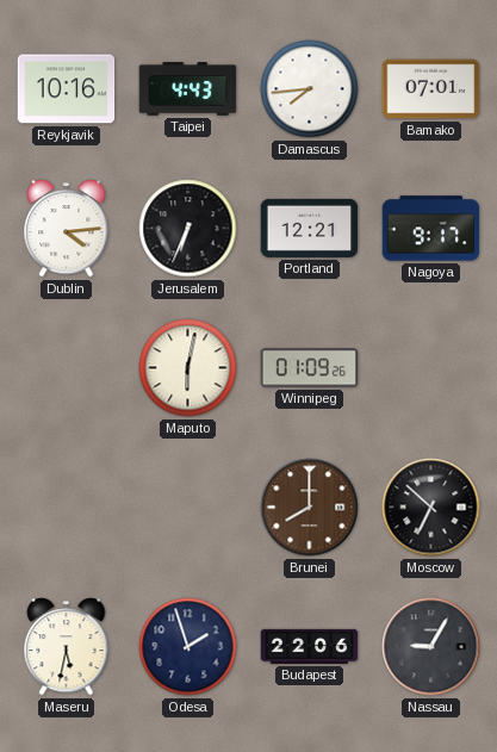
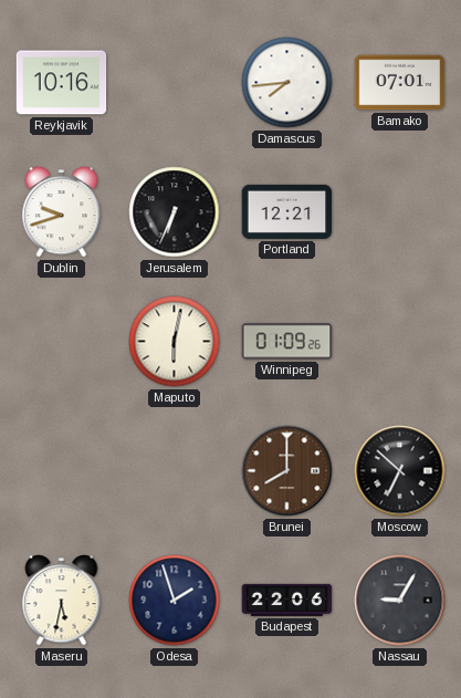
Taipei: 4:43 -> none
Dublin: 4:14 -> 9:42
Nagoya: 9:17 -> none
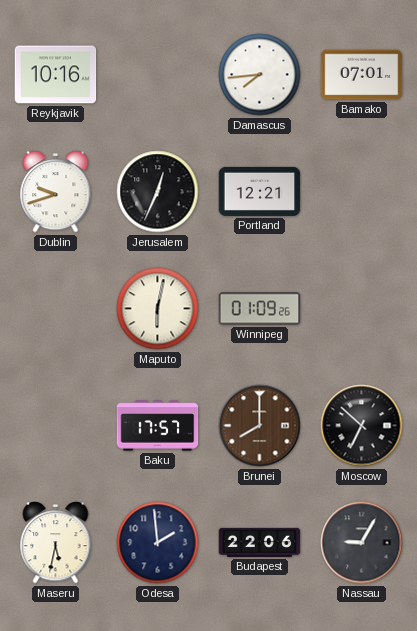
Jerusalem: 6:34 -> 12:34
Baku: none -> 17:57
Odesa: 1:57 -> 1:59
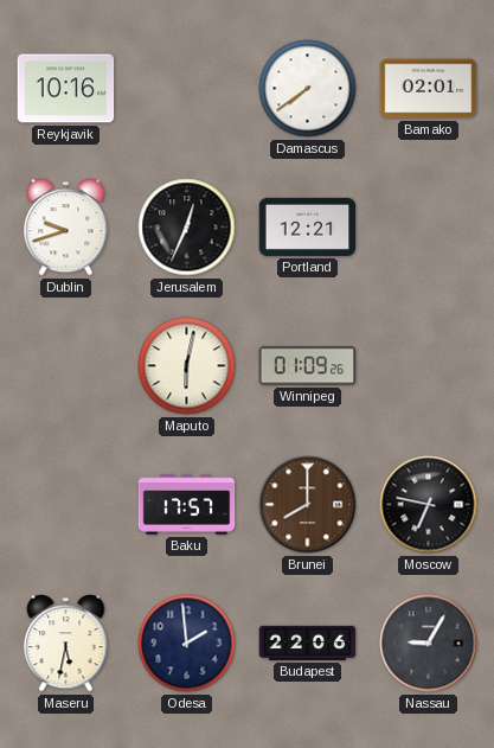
Damascus: 7:44 -> 7:39
Bamako: 07:01 -> 02:01
Moscow: 6:52 -> 6:47
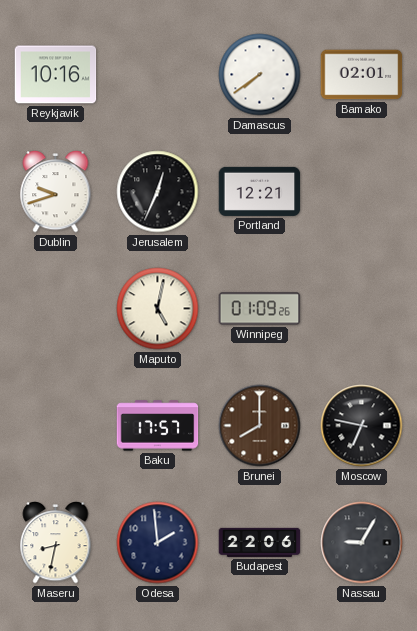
Maputo: 6:02 -> 5:02
Maseru: 5:32 -> 8:32
